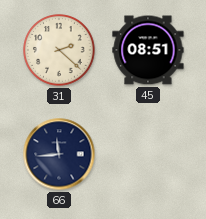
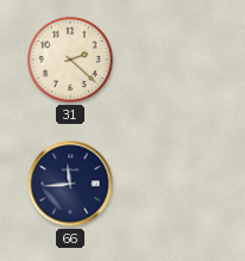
45: 08:51 -> none
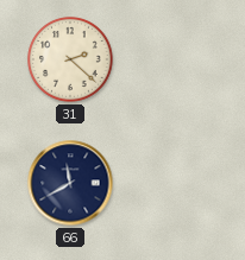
66: 11:44 -> 11:40
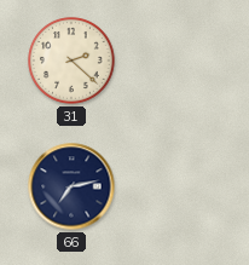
66: 11:40 -> 7:13
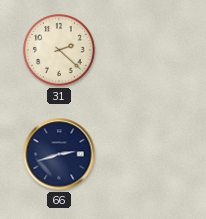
66: 7:13 -> 2:42
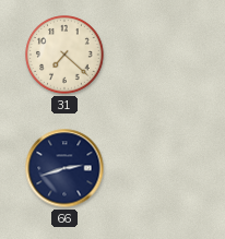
31: 2:22 -> 7:22
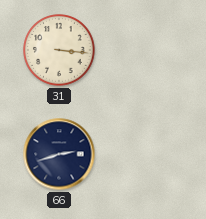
31: 7:22 -> 3:16
